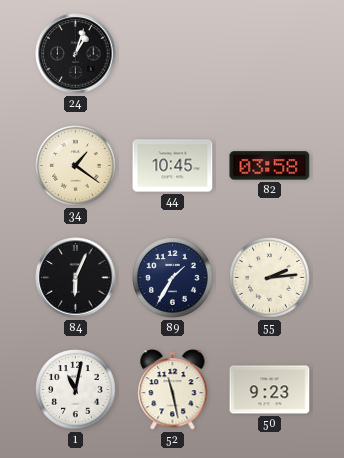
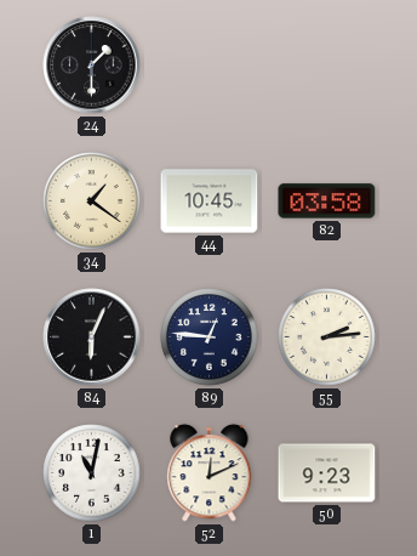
24: 1:03 -> 1:30
89: 1:35 -> 12:46
52: 11:28 -> 12:11
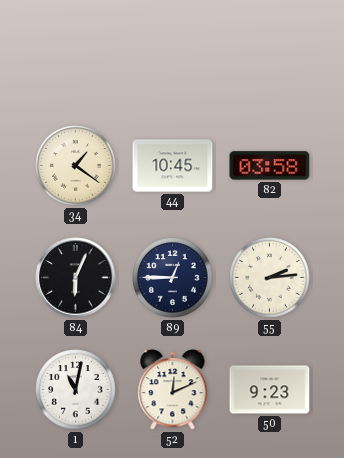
24: 1:30 -> none
89: 12:46 -> 12:45
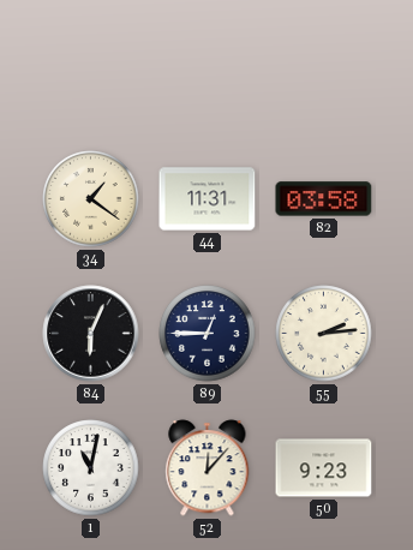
44: 10:45 -> 11:31
52: 12:11 -> 12:07
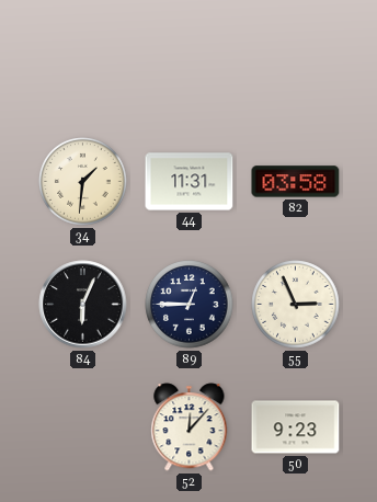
34: 1:21 -> 1:31
55: 2:14 -> 2:56
1: 11:02 -> none
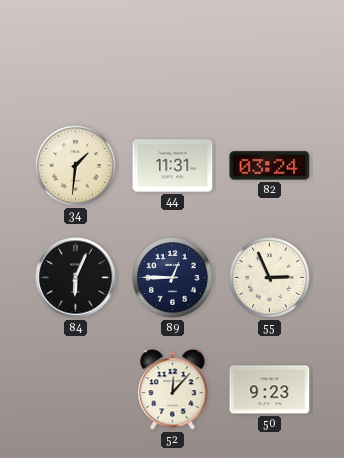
82: 03:58 -> 03:24
